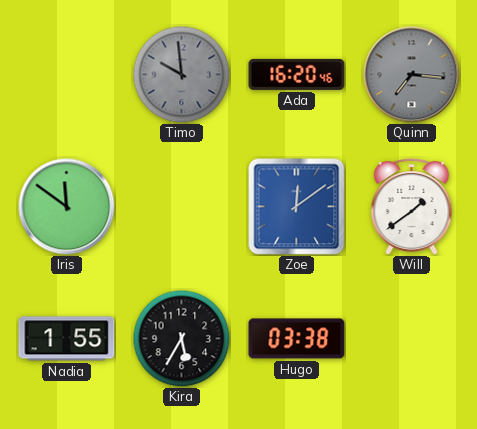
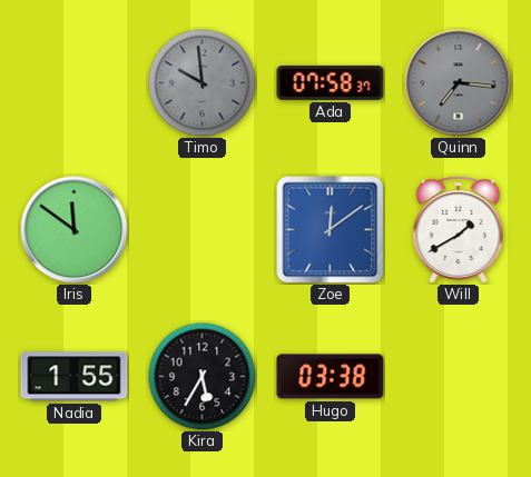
Ada: 16:20 -> 07:58
Will: 1:39 -> 1:40
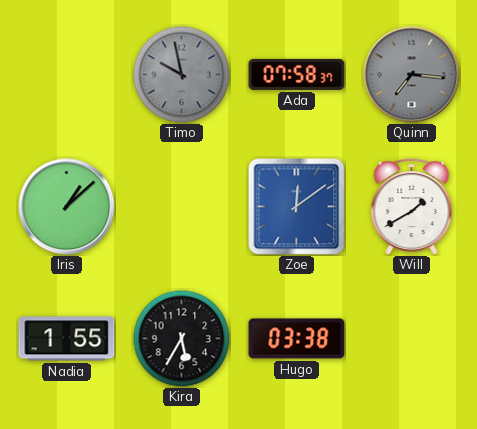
Timo: 9:59 -> 9:58
Iris: 11:51 -> 1:08
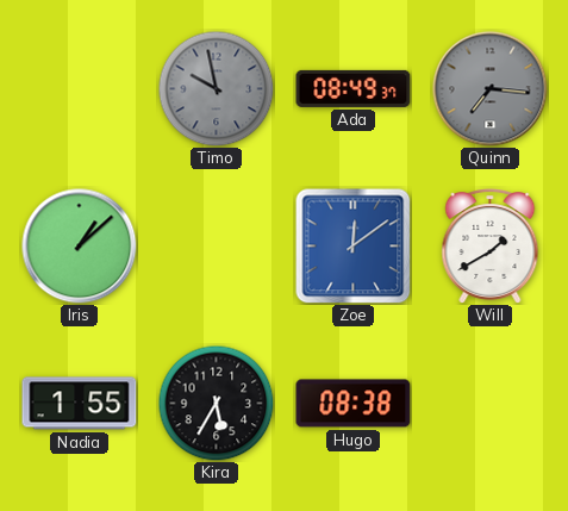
Ada: 07:58 -> 08:49
Hugo: 03:38 -> 08:38
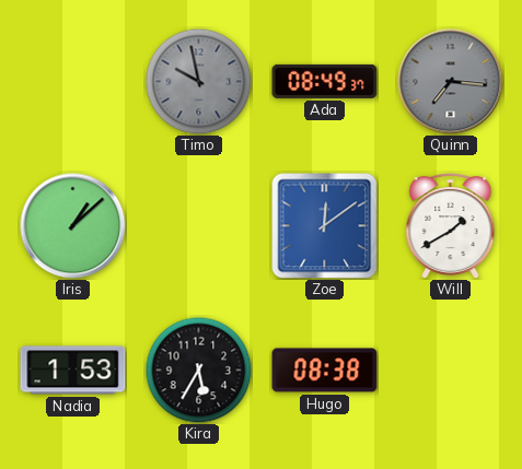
Nadia: 1:55 -> 1:53
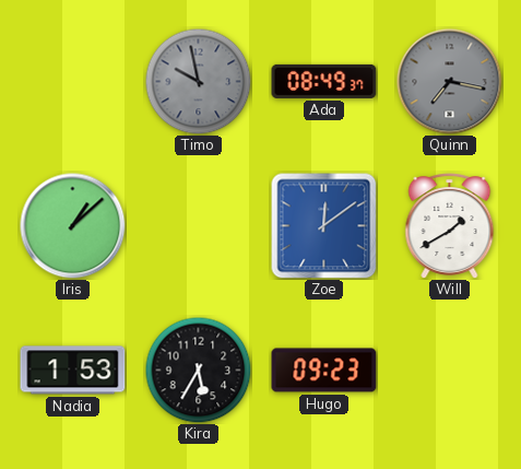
Quinn: 7:16 -> 7:17
Hugo: 08:38 -> 09:23
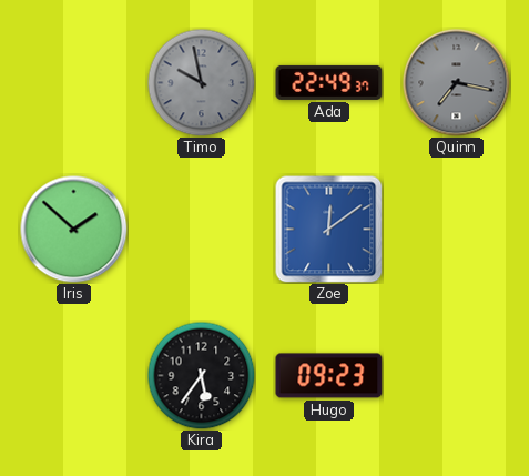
Ada: 08:49 -> 22:49
Iris: 1:08 -> 1:52
Will: 1:40 -> none
Nadia: 1:53 -> none
Kira: 5:35 -> 5:36
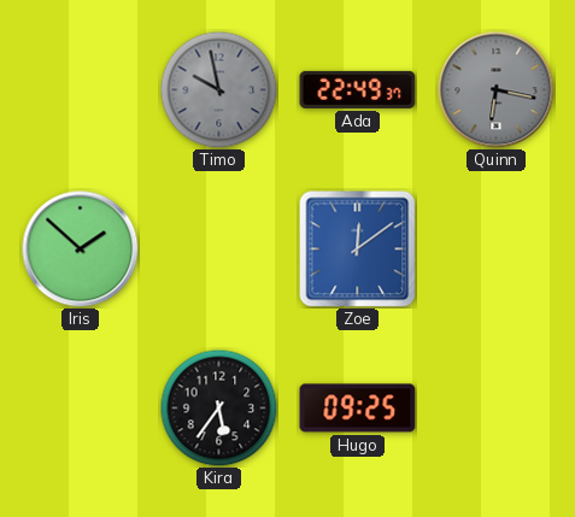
Quinn: 7:17 -> 6:17
Hugo: 09:23 -> 09:25
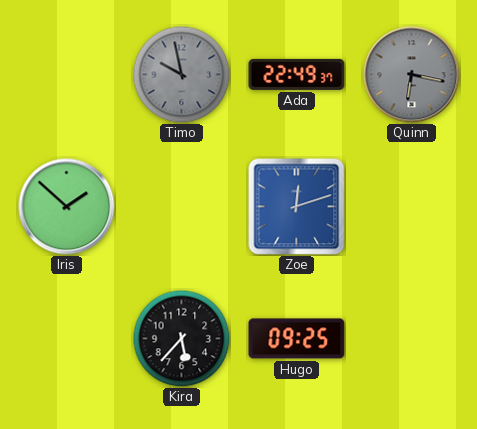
Zoe: 12:09 -> 12:12
Kira: 5:36 -> 5:37
